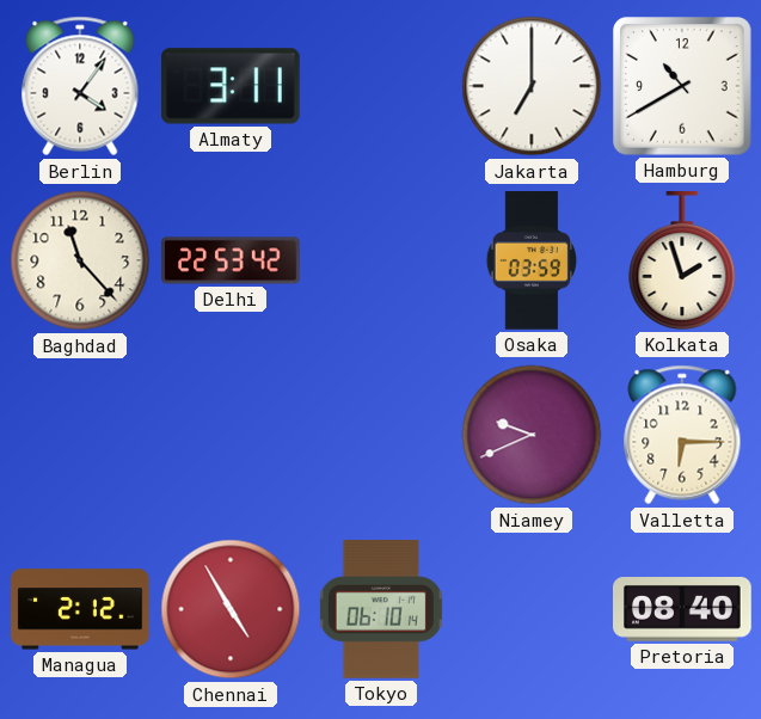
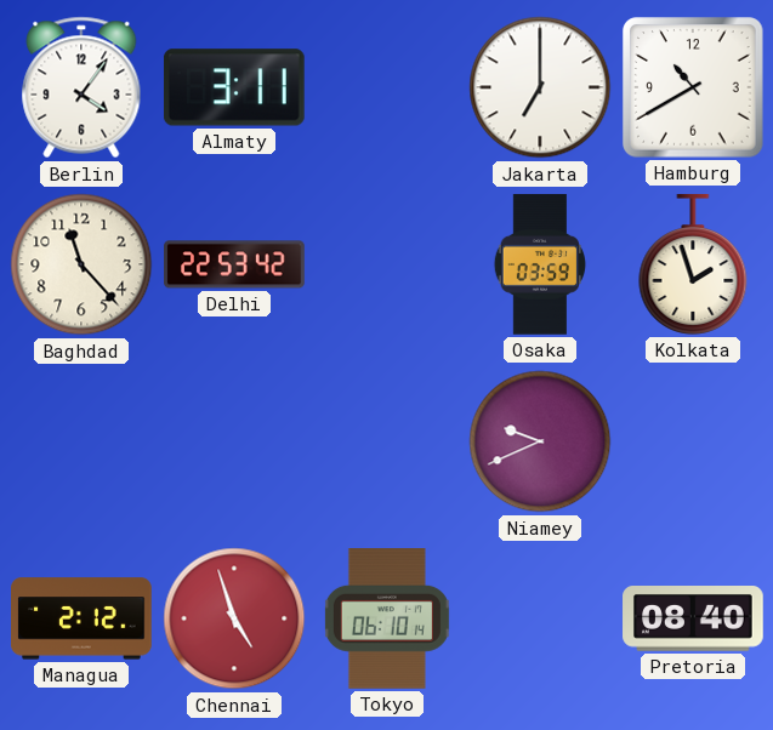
Valletta: 6:15 -> none
Chennai: 4:55 -> 4:57
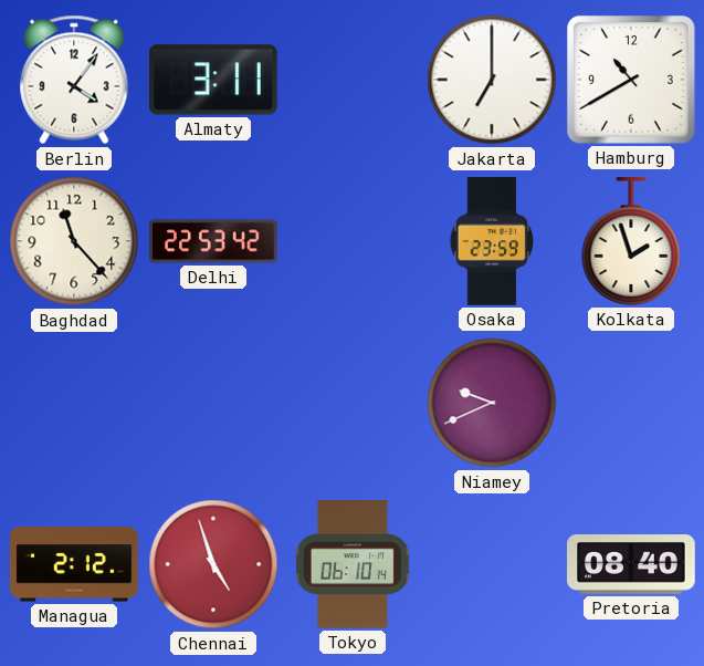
Osaka: 03:59 -> 23:59
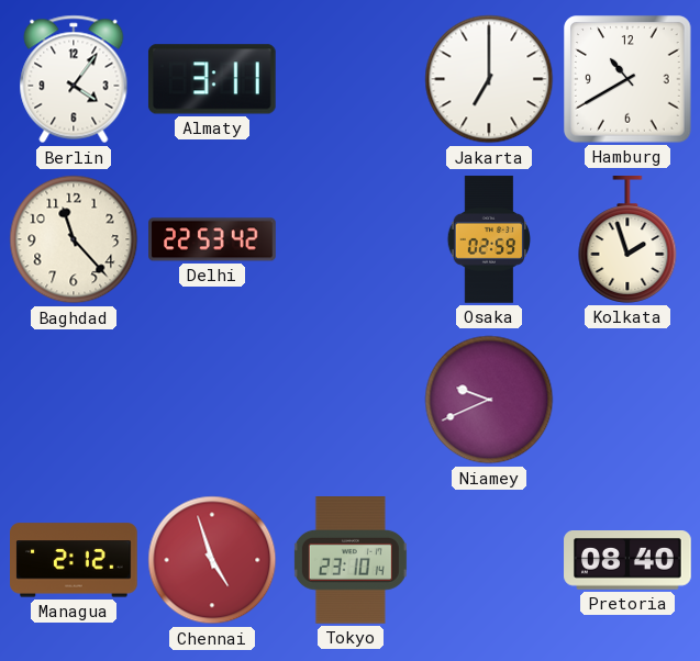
Osaka: 23:59 -> 02:59
Tokyo: 06:10 -> 23:10
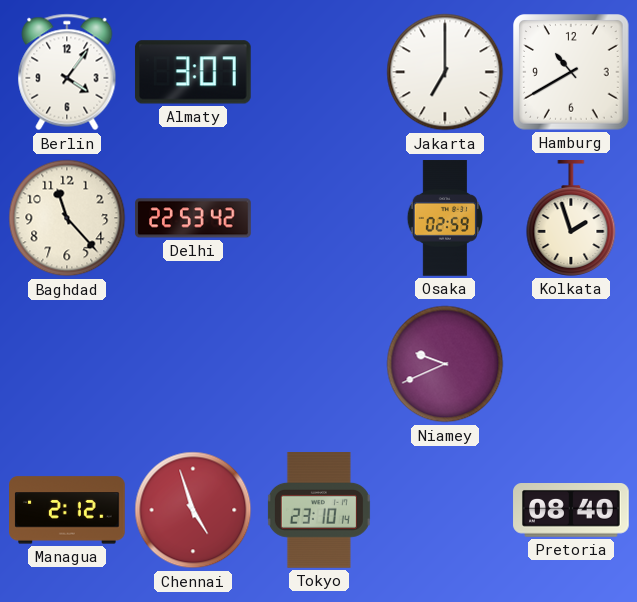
Almaty: 3:11 -> 3:07
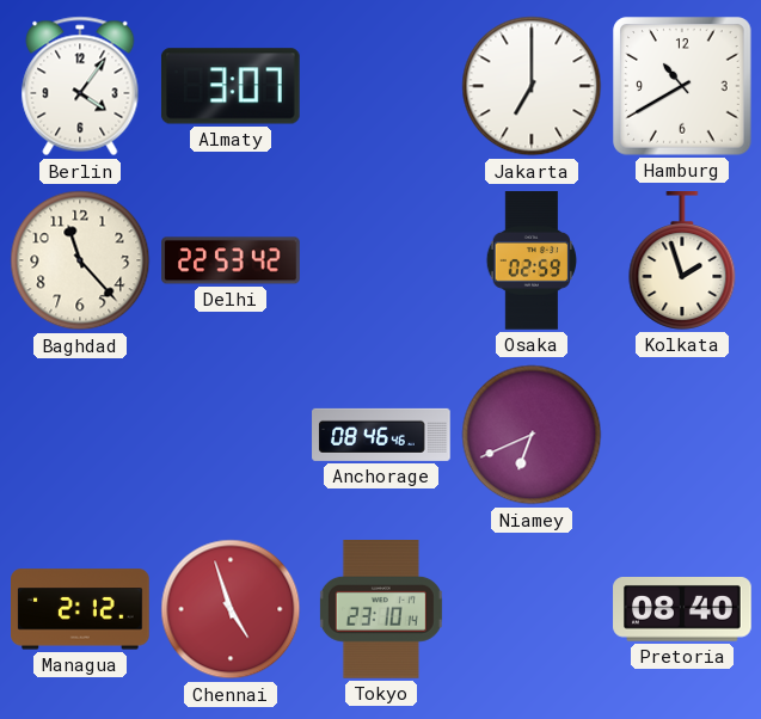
Anchorage: none -> 08:46
Niamey: 9:41 -> 6:41
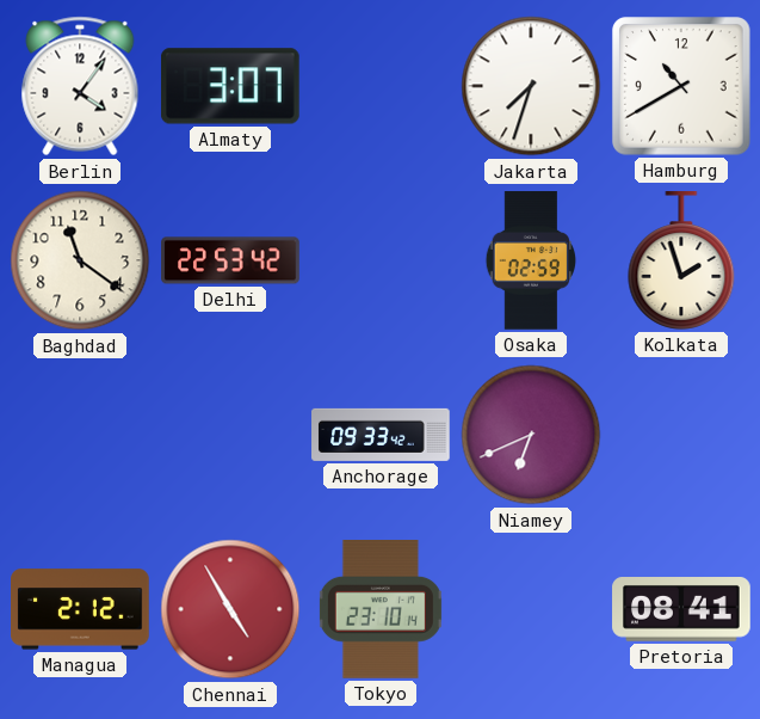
Jakarta: 7:00 -> 7:33
Baghdad: 11:23 -> 11:21
Anchorage: 08:46 -> 09:33
Chennai: 4:57 -> 4:55
Pretoria: 08:40 -> 08:41
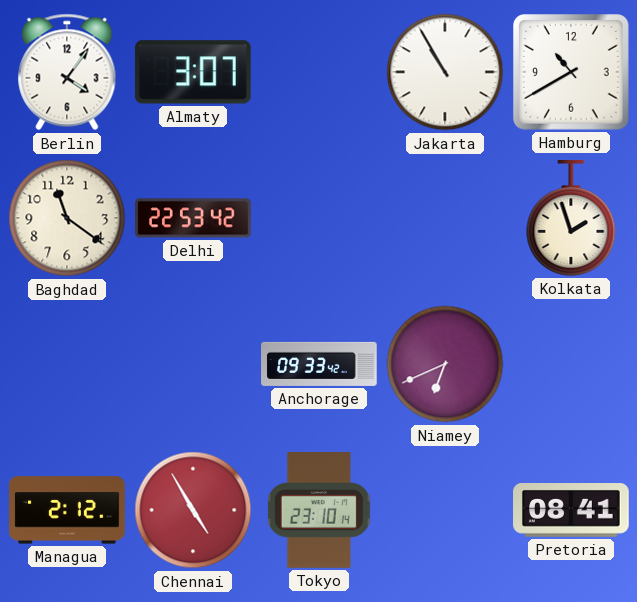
Jakarta: 7:33 -> 10:55
Osaka: 02:59 -> none
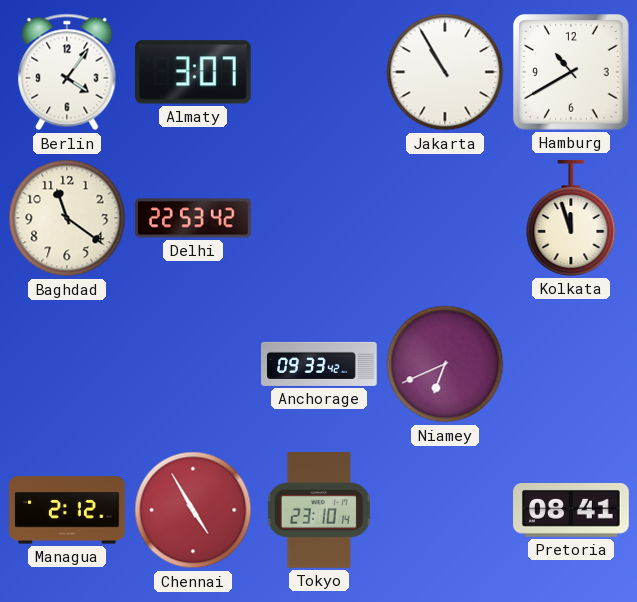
Kolkata: 1:57 -> 11:57
